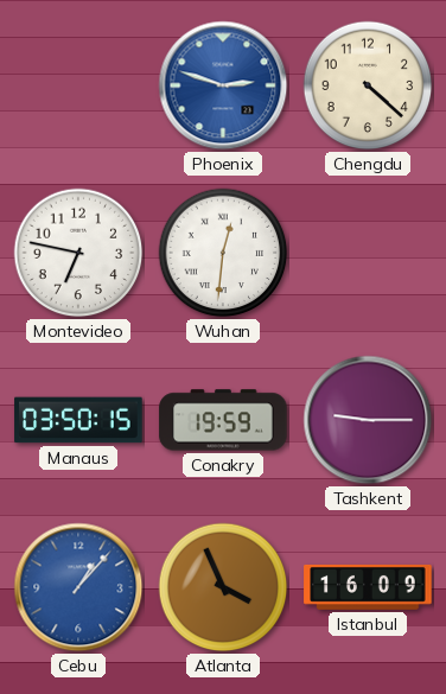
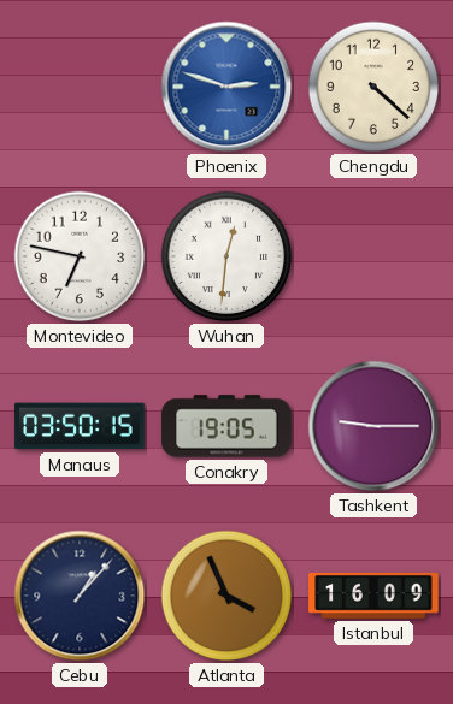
Conakry: 19:59 -> 19:05
Cebu dial: blue -> navy
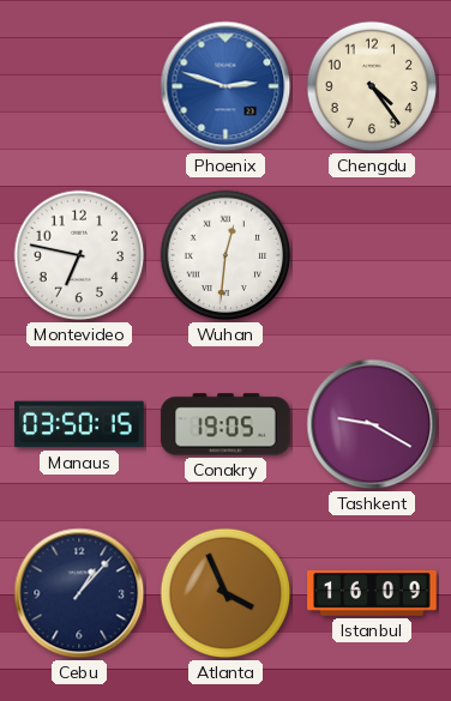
Chengdu: 4:22 -> 4:24
Tashkent: 9:15 -> 9:20
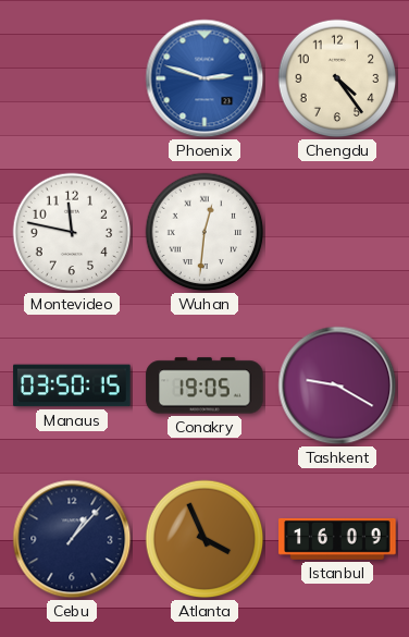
Montevideo: 6:47 -> 11:47
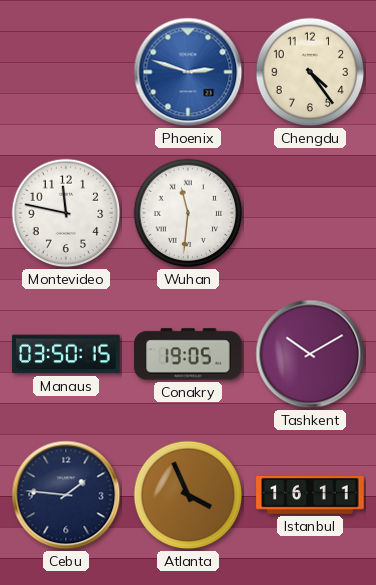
Wuhan: 12:31 -> 11:31
Tashkent: 9:20 -> 10:10
Cebu: 1:07 -> 1:46
Istanbul: 16:09 -> 16:11
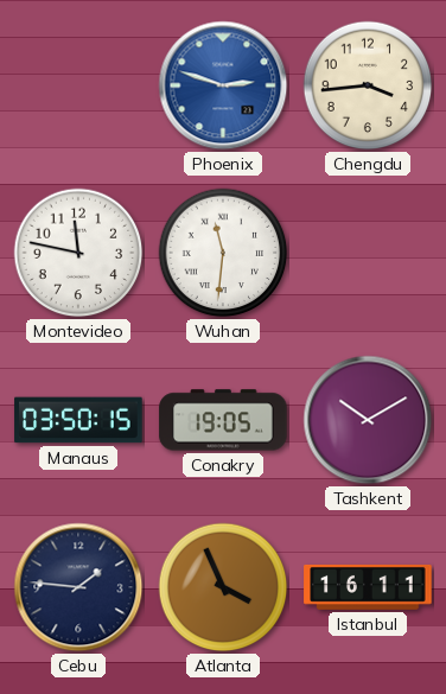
Chengdu: 4:24 -> 3:44
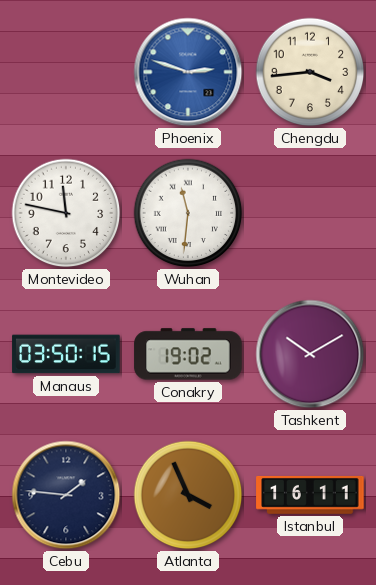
Conakry: 19:05 -> 19:02
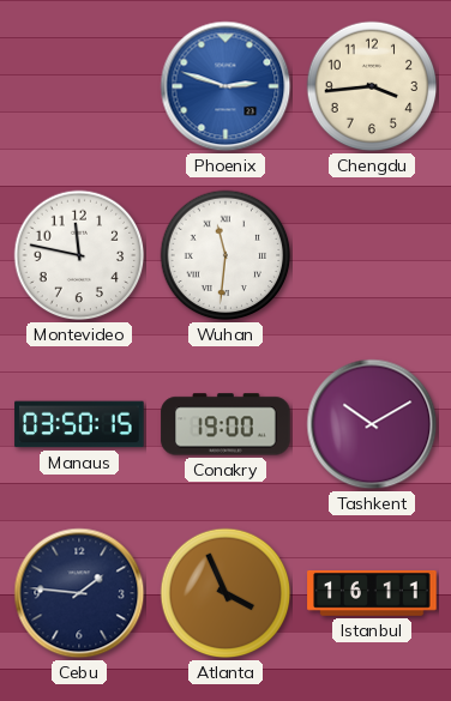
Conakry: 19:02 -> 19:00
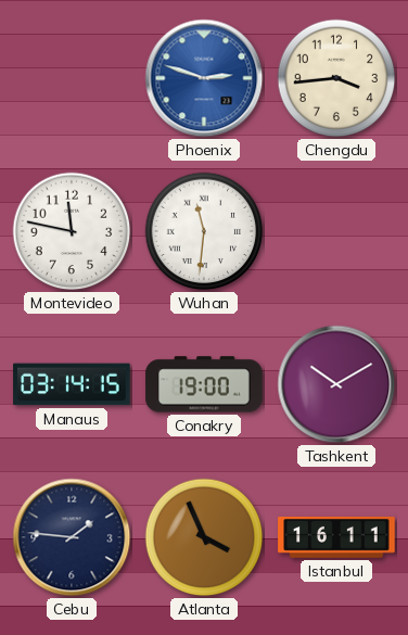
Manaus: 03:50 -> 03:14
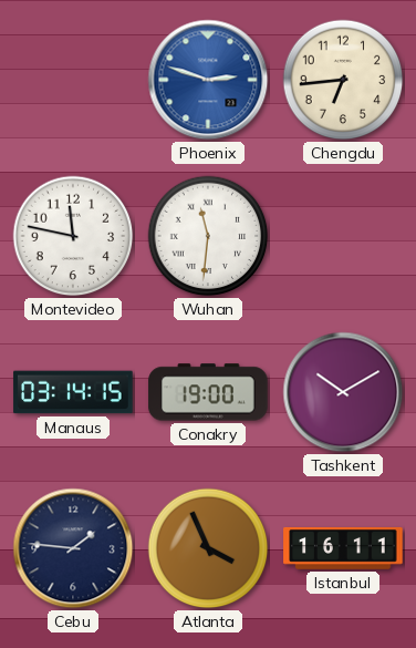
Chengdu: 3:44 -> 6:44
